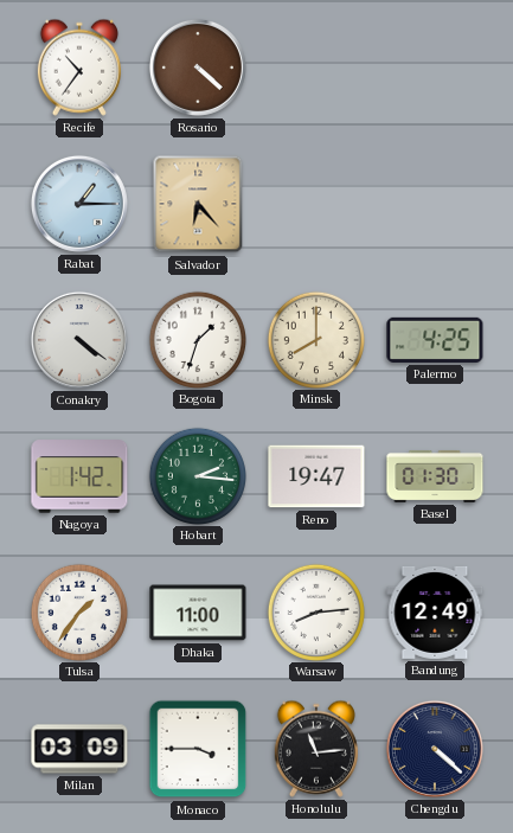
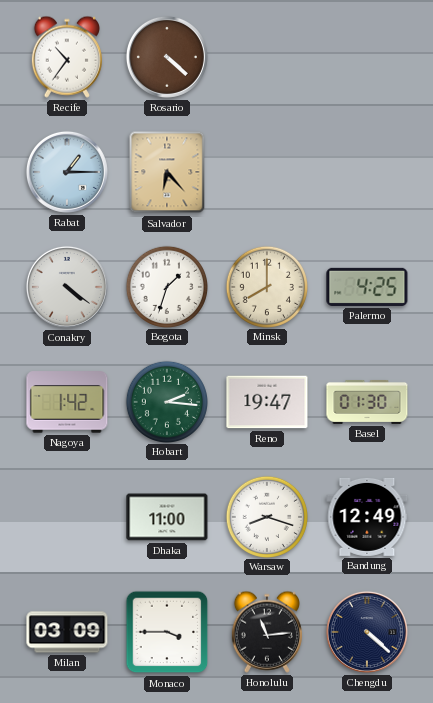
Tulsa: 1:36 -> none
Warsaw: 8:14 -> 8:18
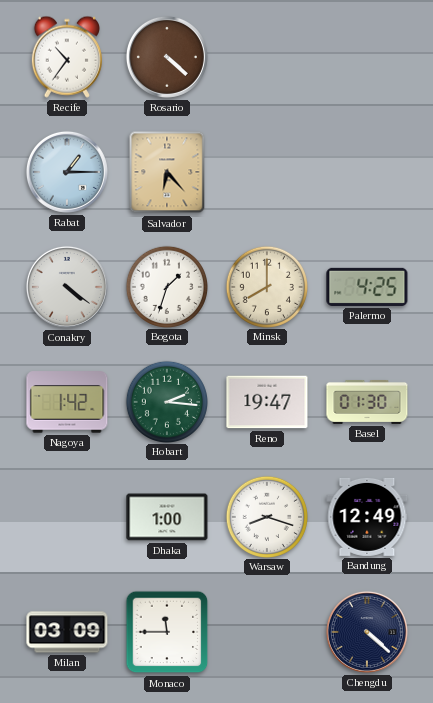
Dhaka: 11:00 -> 1:00
Monaco: 3:45 -> 11:45
Honolulu: 11:14 -> none
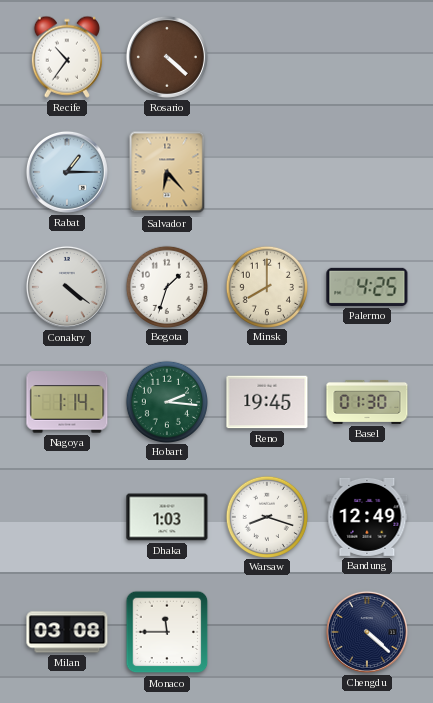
Nagoya: 1:42 -> 1:14
Reno: 19:47 -> 19:45
Dhaka: 1:00 -> 1:03
Milan: 03:09 -> 03:08
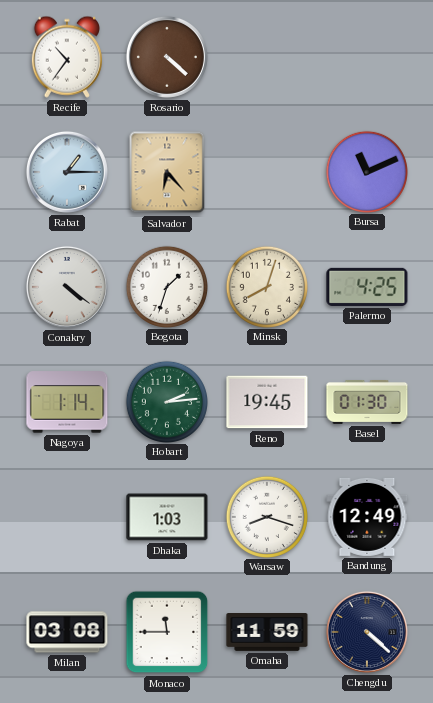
Bursa: none -> 11:11
Minsk: 8:00 -> 8:03
Hobart: 2:16 -> 2:14
Omaha: none -> 11:59
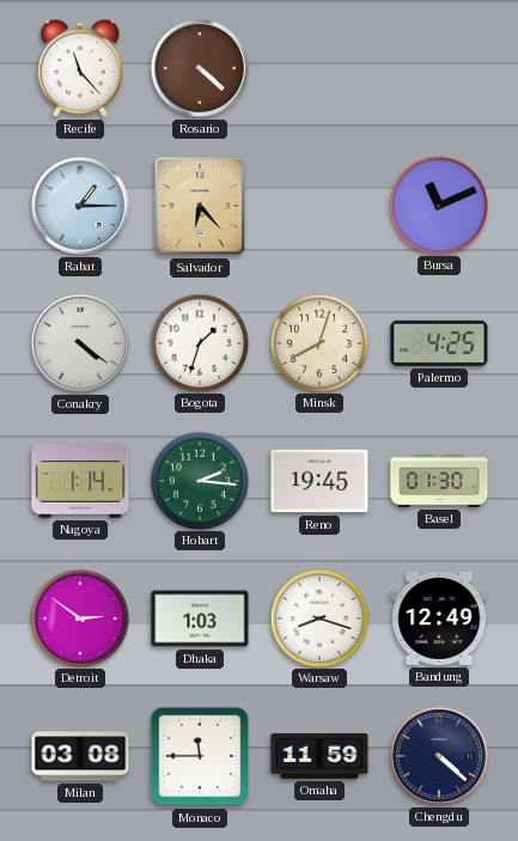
Recife: 10:36 -> 11:23
Hobart: 2:14 -> 2:16
Detroit: none -> 2:51
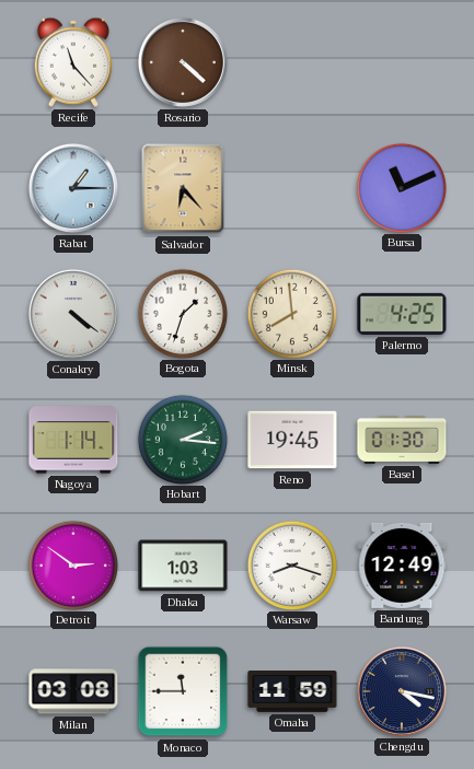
Minsk: 8:03 -> 7:59
Chengdu: 4:22 -> 4:17
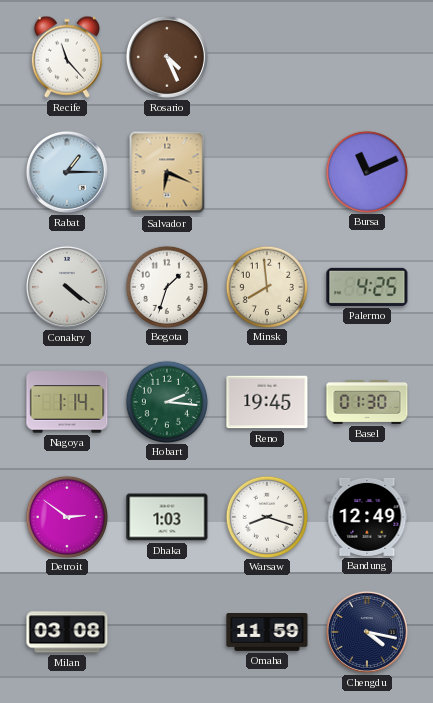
Rosario: 4:22 -> 4:26
Salvador: 6:23 -> 6:19
Monaco: 11:45 -> none
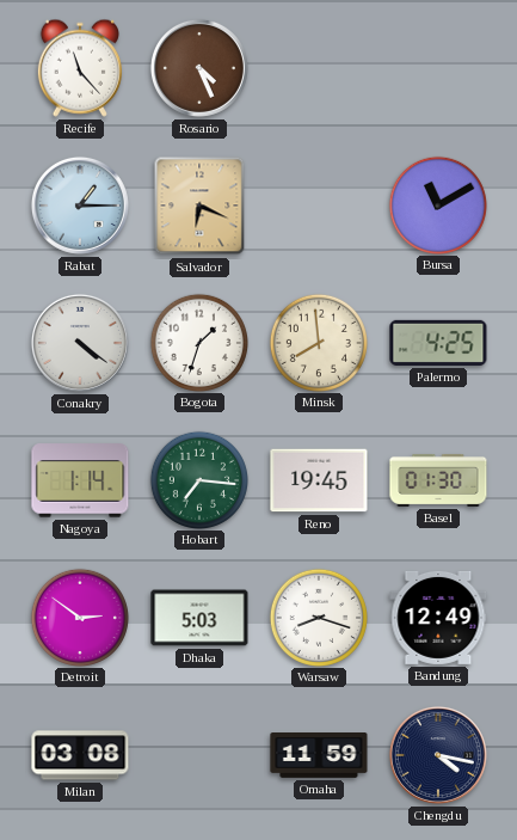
Bursa: 11:11 -> 11:10
Hobart: 2:16 -> 7:16
Dhaka: 1:03 -> 5:03
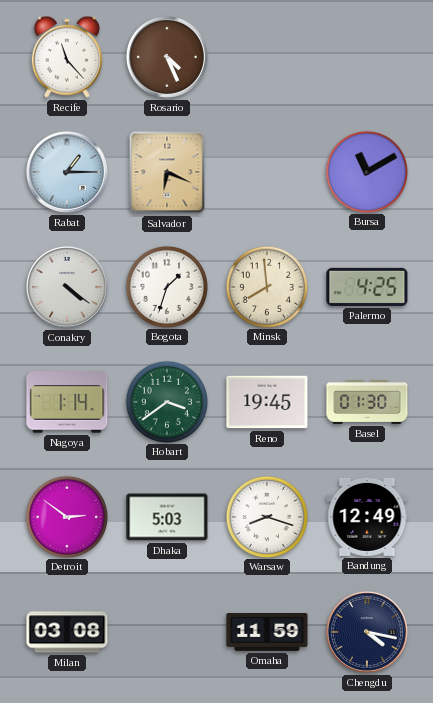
Hobart: 7:16 -> 3:39
